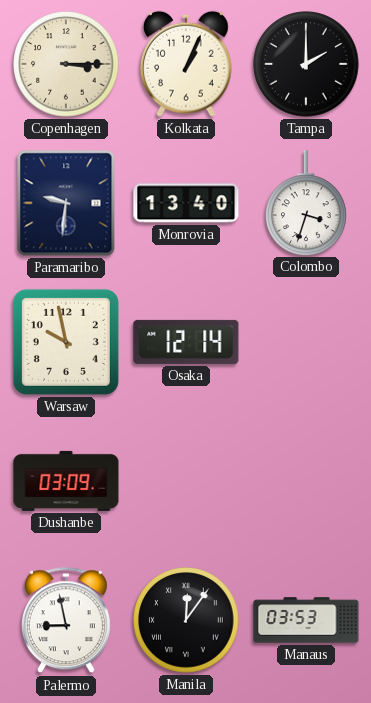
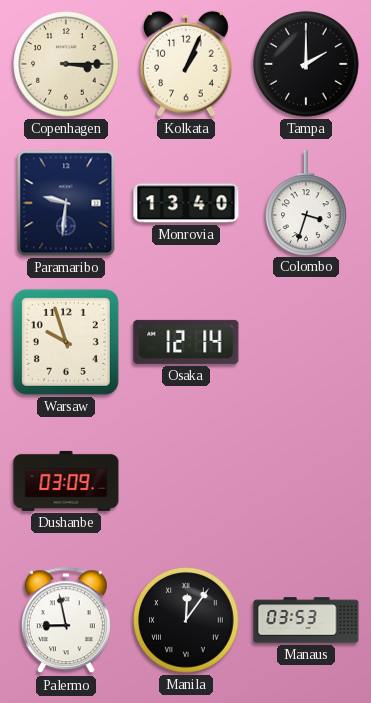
Warsaw: 9:58 -> 9:57
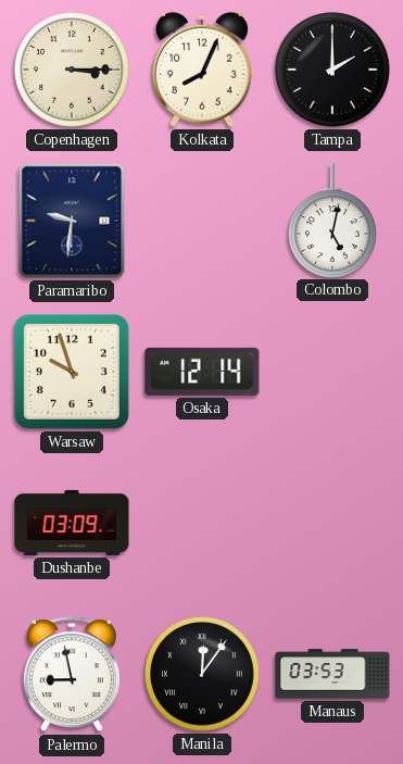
Kolkata: 1:04 -> 8:04
Monrovia: 13:40 -> none
Colombo: 3:33 -> 5:02
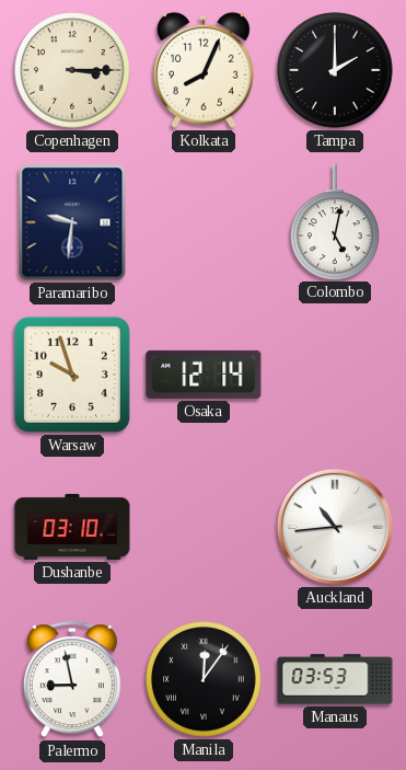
Dushanbe: 03:09 -> 03:10
Auckland: none -> 10:44
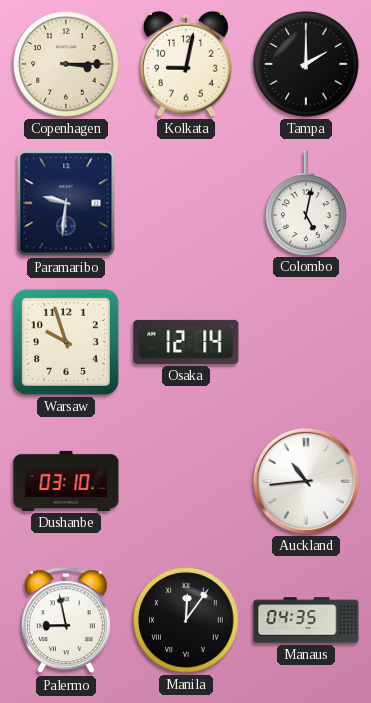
Kolkata: 8:04 -> 9:02
Manaus: 03:53 -> 04:35
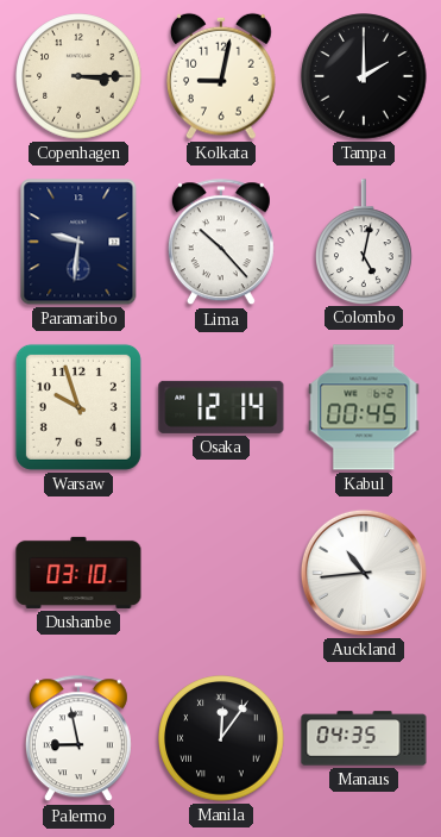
Lima: none -> 10:23
Kabul: none -> 00:45
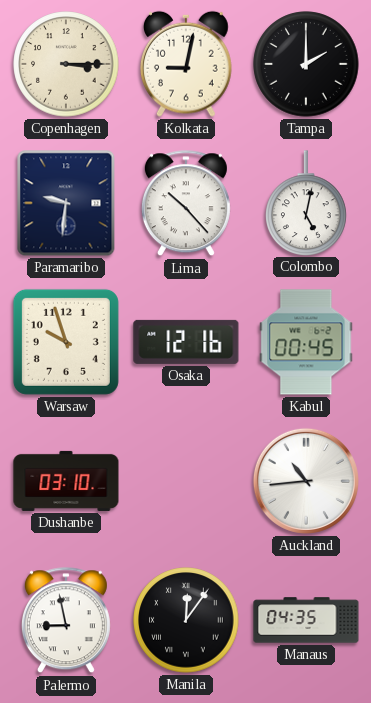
Osaka: 12:14 -> 12:16
